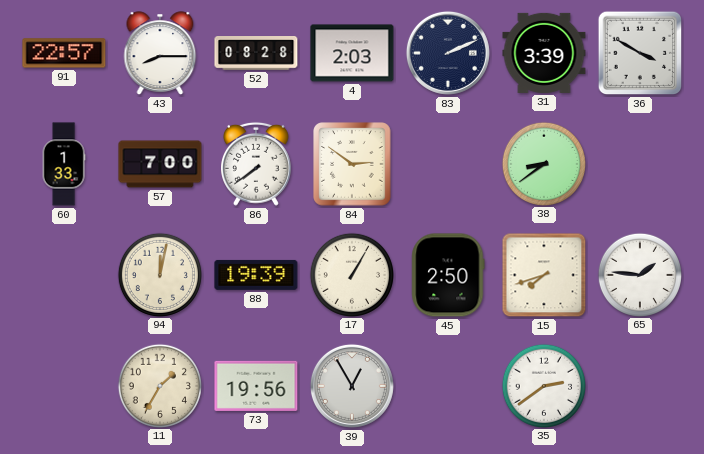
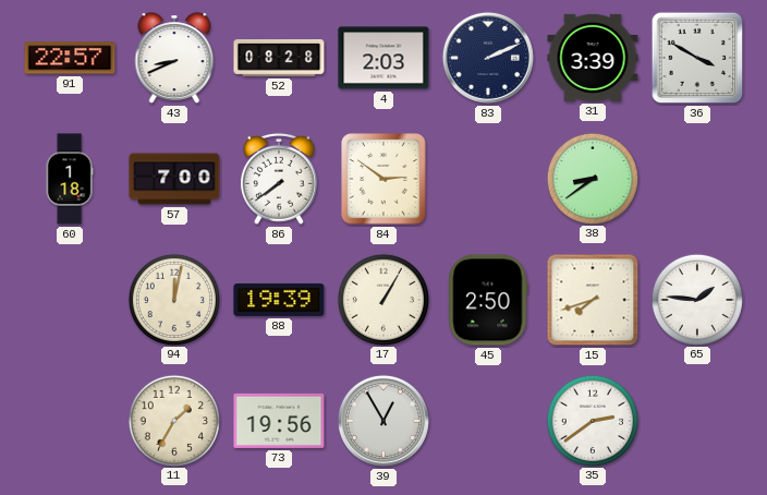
43: 8:15 -> 8:41
60: 1:33 -> 1:18
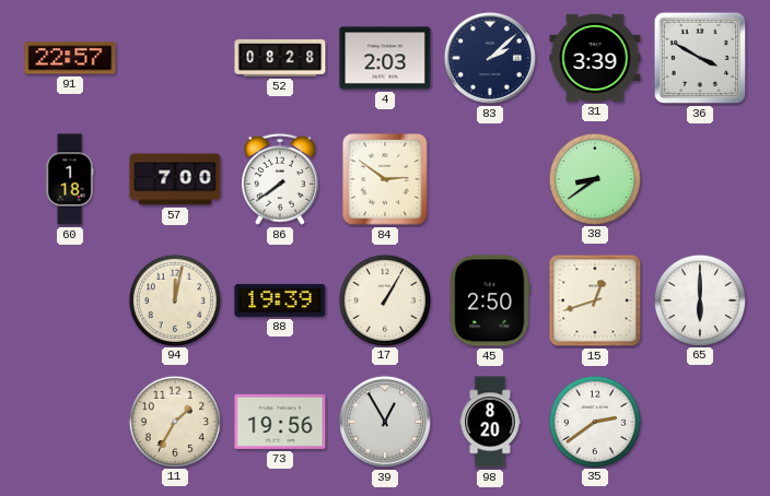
43: 8:41 -> none
83: 2:11 -> 2:08
15: 7:42 -> 12:42
65: 1:46 -> 6:00
98: none -> 8:20
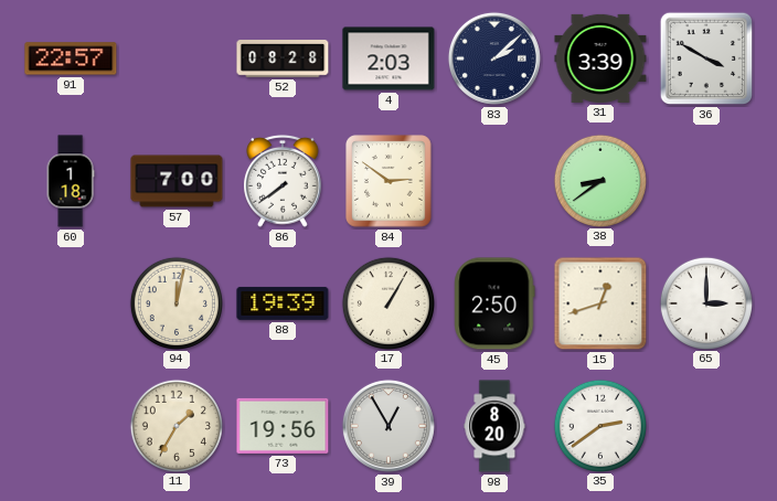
65: 6:00 -> 3:00
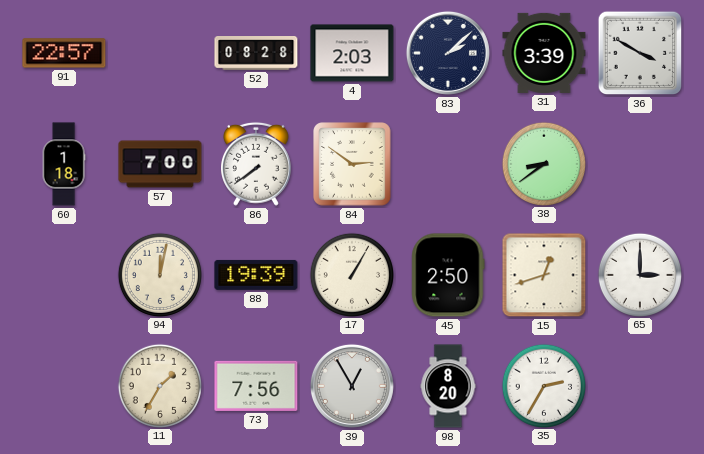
73: 19:56 -> 7:56
35: 2:39 -> 2:35
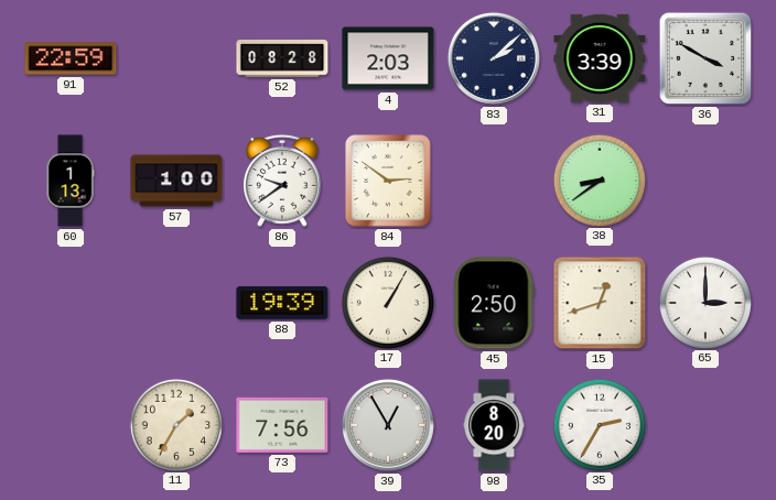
91: 22:57 -> 22:59
60: 1:18 -> 1:13
57: 7:00 -> 1:00
86: 7:39 -> 9:39
94: 12:02 -> none
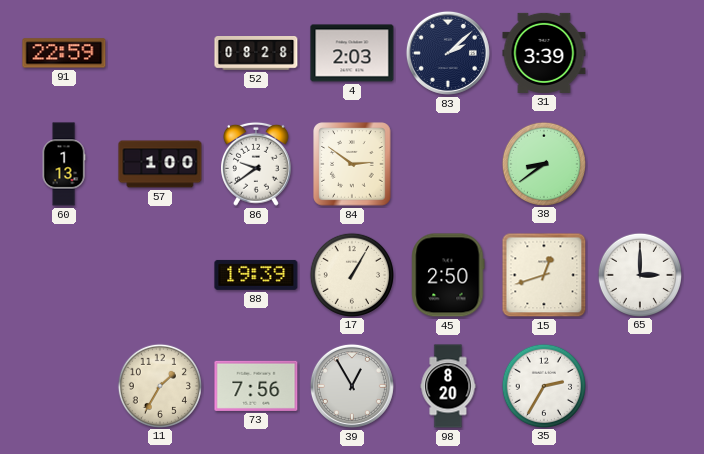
36: 3:50 -> none
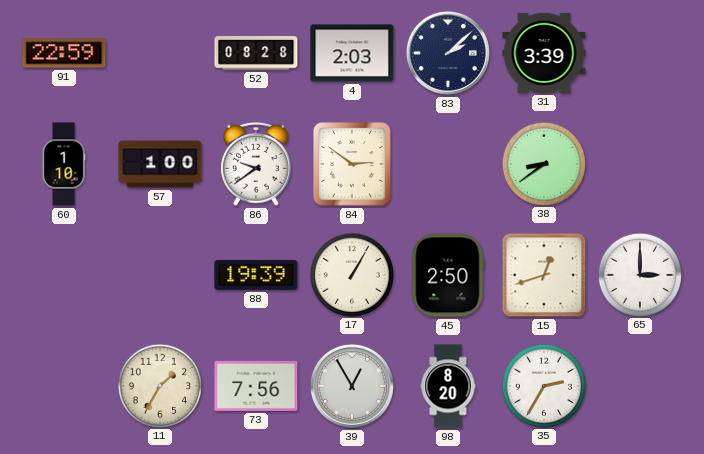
60: 1:13 -> 1:10
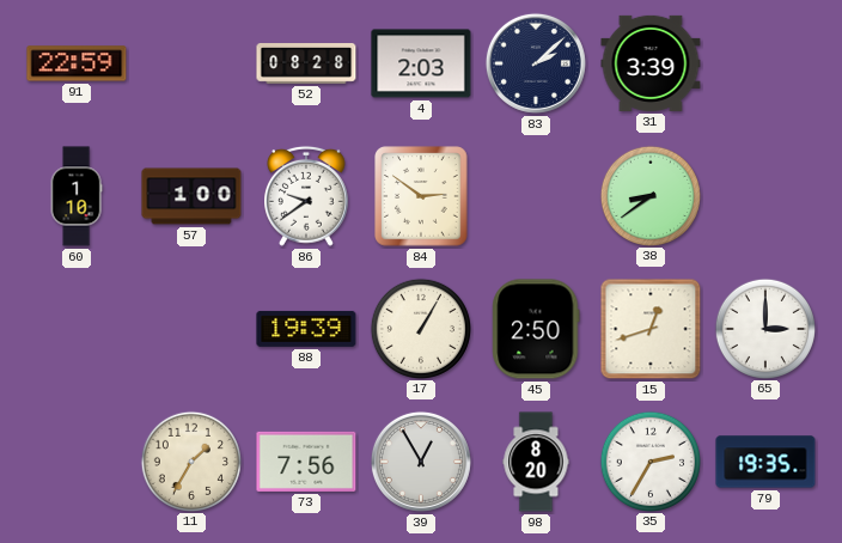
79: none -> 19:35
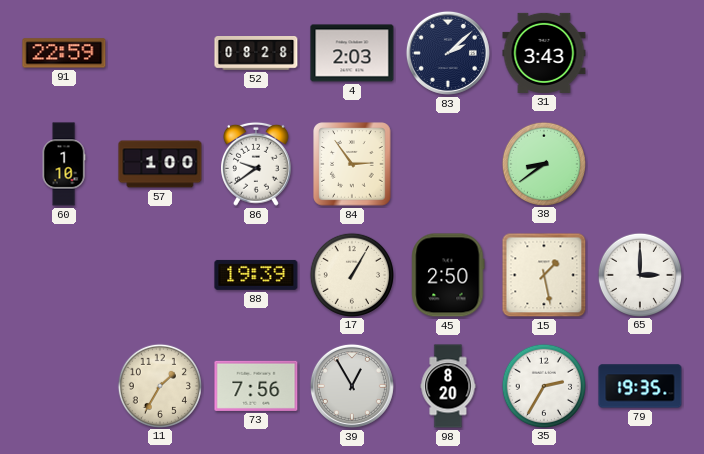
31: 3:39 -> 3:43
84: 2:51 -> 2:54
15: 12:42 -> 1:28
